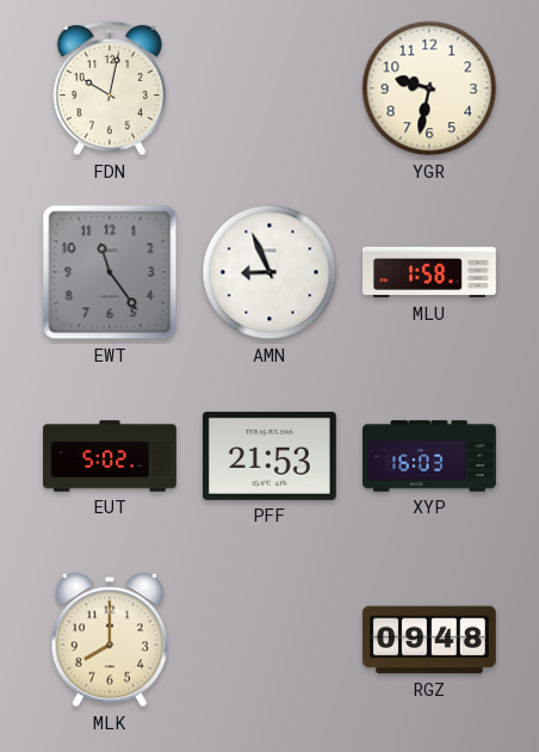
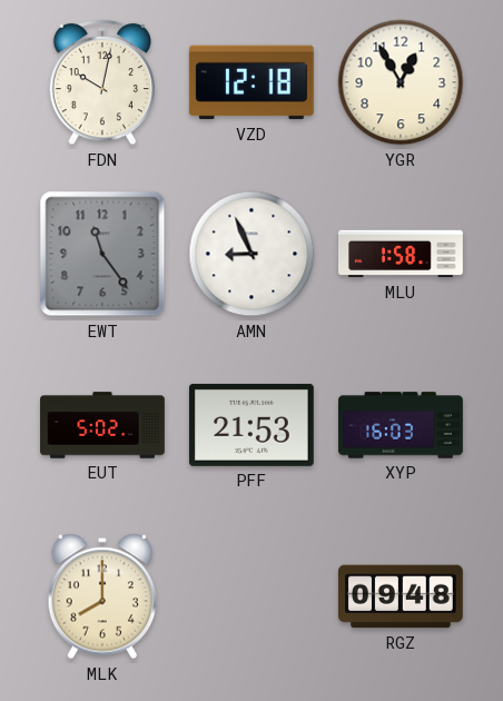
VZD: none -> 12:18
YGR: 9:32 -> 12:55
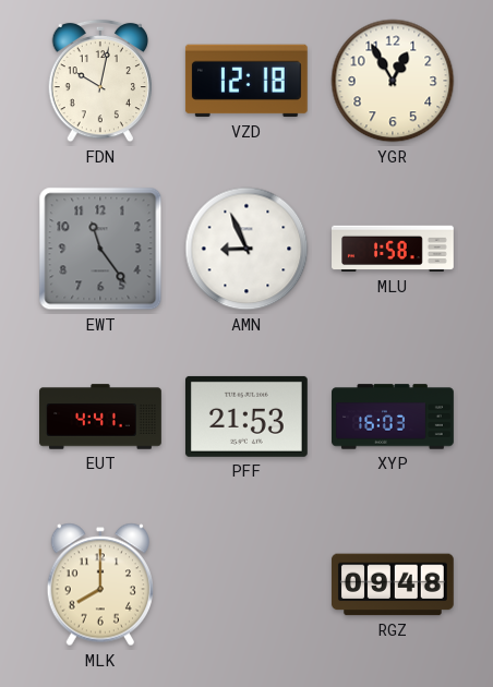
EUT: 5:02 -> 4:41
